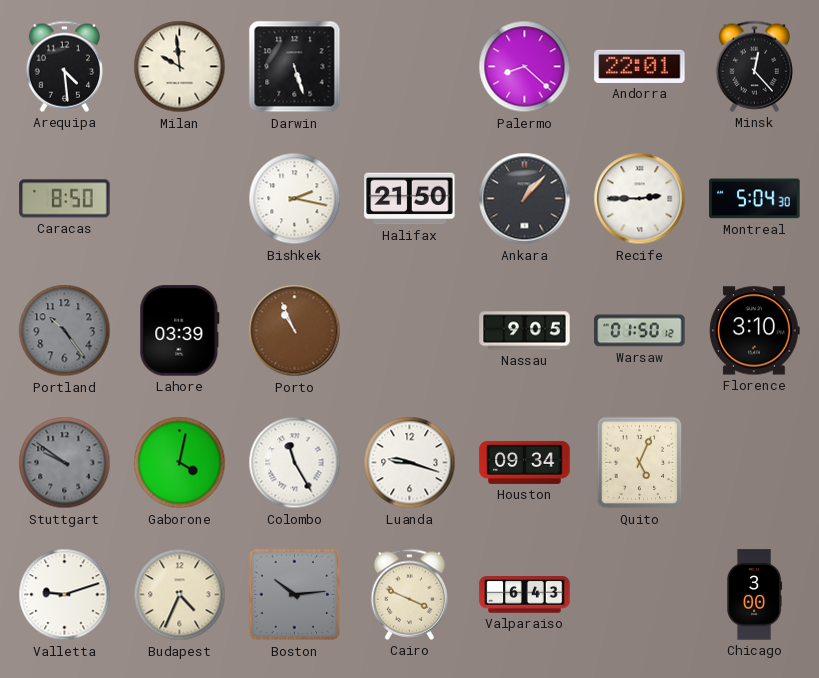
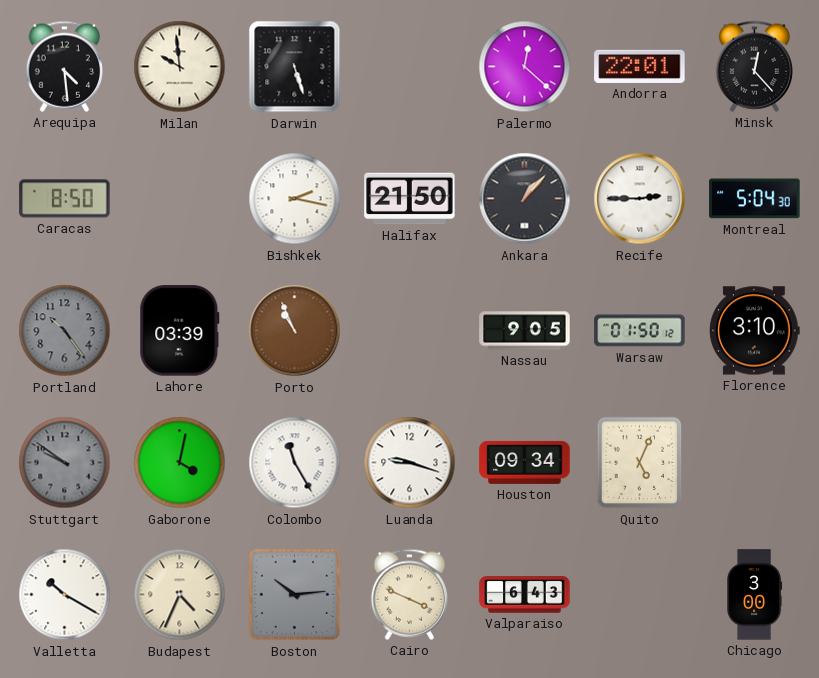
Palermo: 8:22 -> 12:22
Valletta: 9:12 -> 10:20
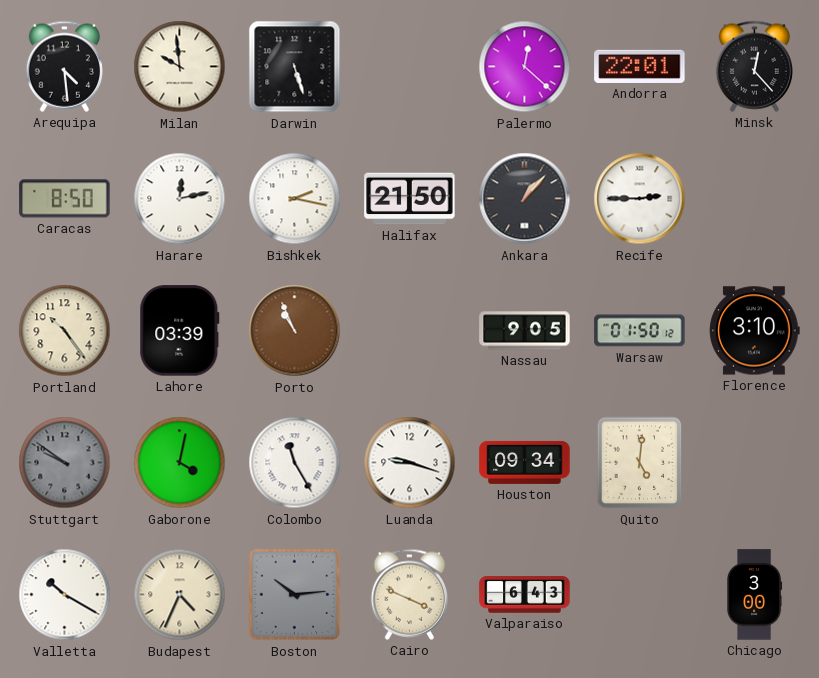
Harare: none -> 12:13
Montreal: 5:04 -> none
Portland dial: grey -> cream
Quito: 5:04 -> 5:01
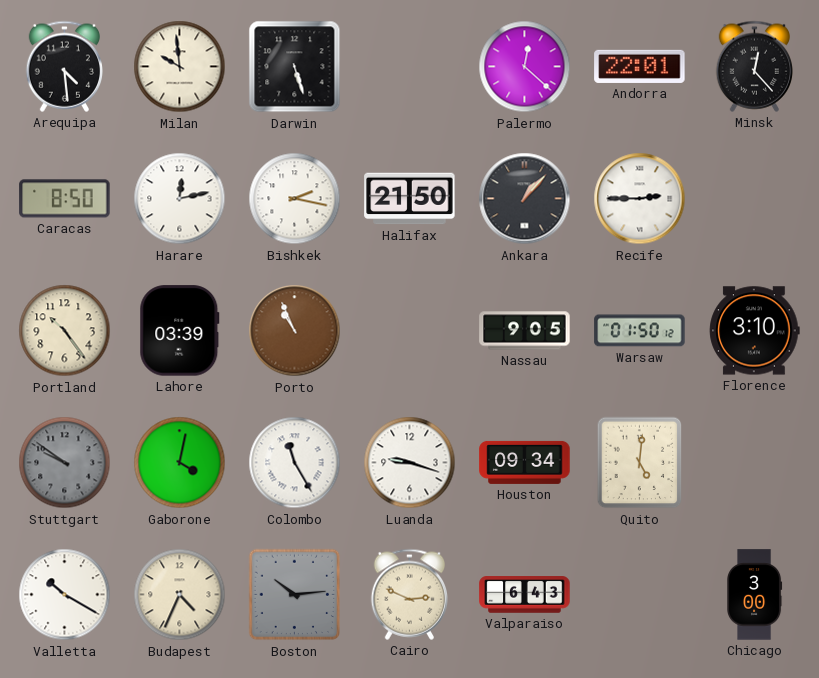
Cairo: 3:49 -> 2:49
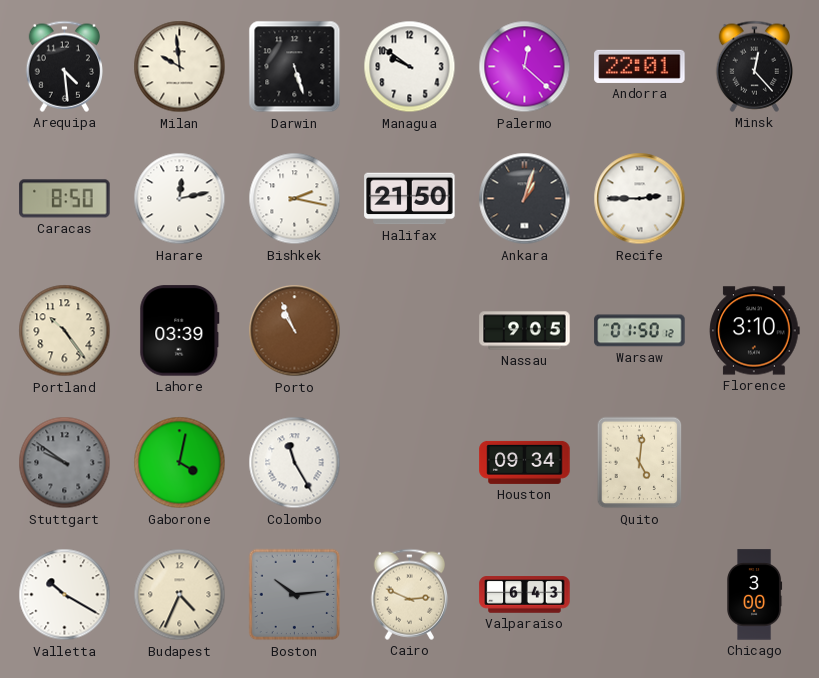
Managua: none -> 9:51
Ankara: 1:07 -> 1:03
Luanda: 9:18 -> none
